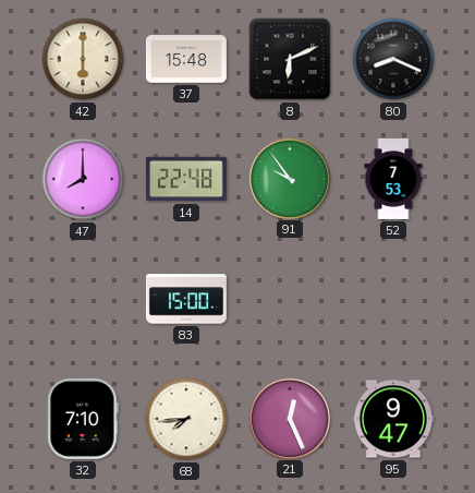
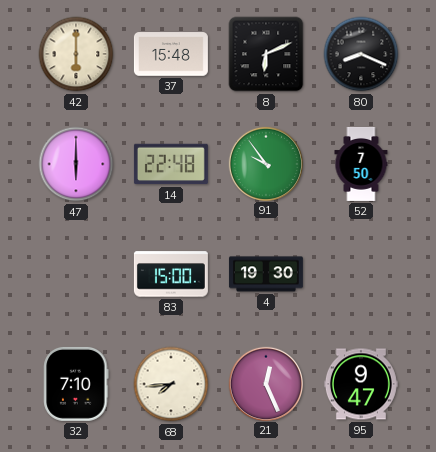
47: 8:00 -> 6:00
52: 7:53 -> 7:50
4: none -> 19:30
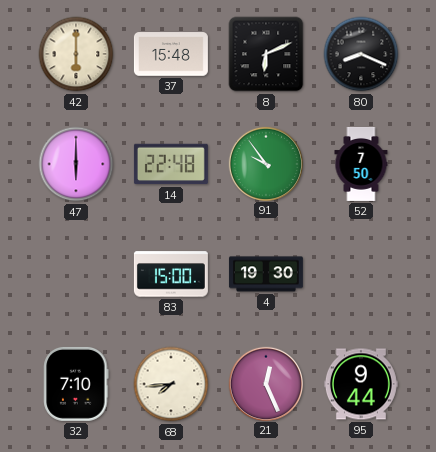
95: 9:47 -> 9:44
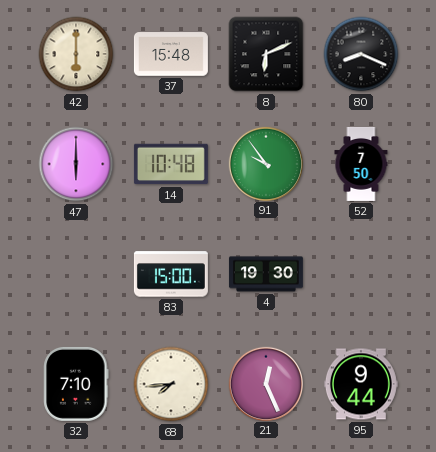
14: 22:48 -> 10:48
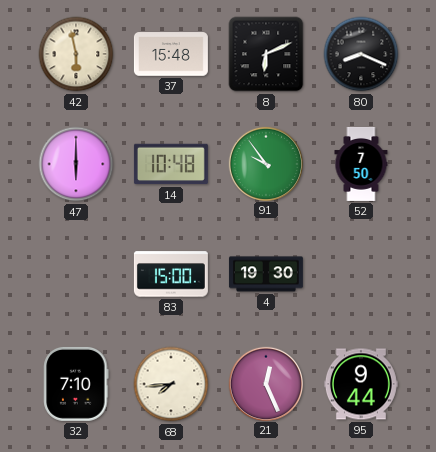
42: 6:00 -> 5:58
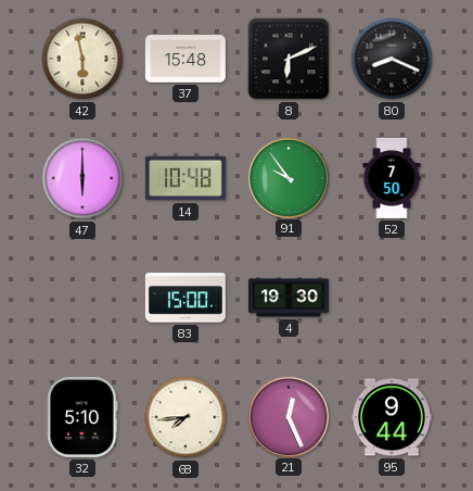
32: 7:10 -> 5:10
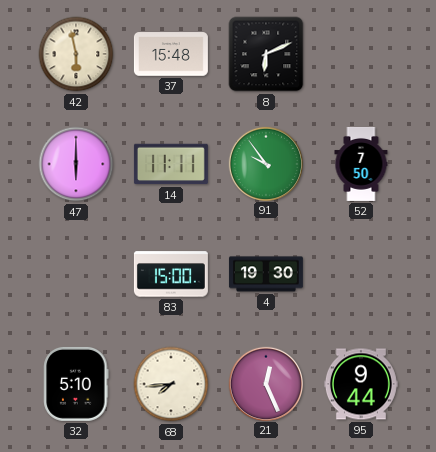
80: 8:19 -> none
14: 10:48 -> 11:11
